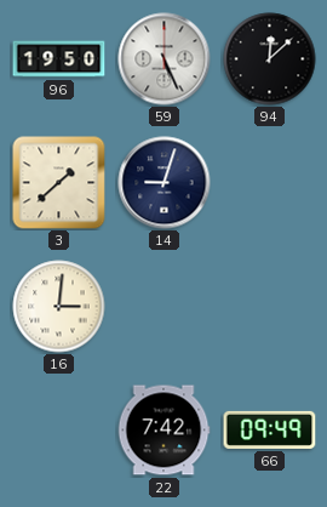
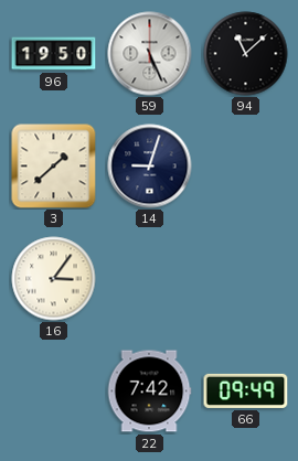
94: 12:08 -> 11:08
16: 3:01 -> 3:06
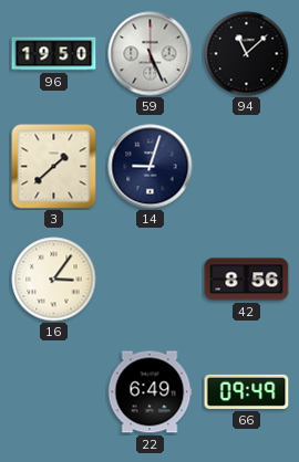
42: none -> 8:56
22: 7:42 -> 6:49
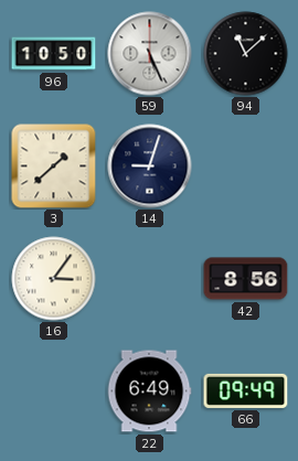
96: 19:50 -> 10:50
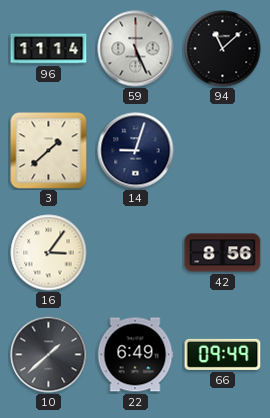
96: 10:50 -> 11:14
10: none -> 1:38
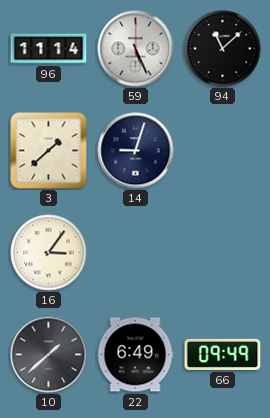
42: 8:56 -> none
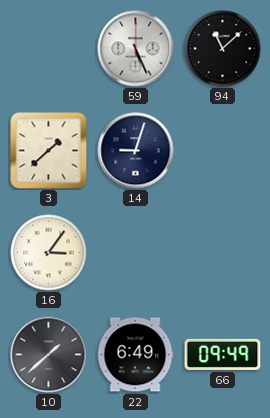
96: 11:14 -> none
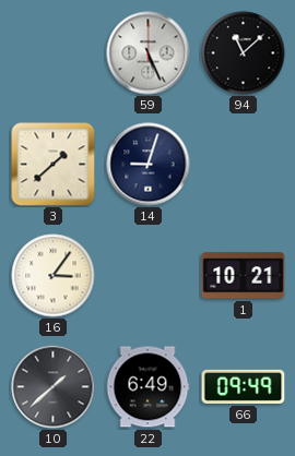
1: none -> 10:21
